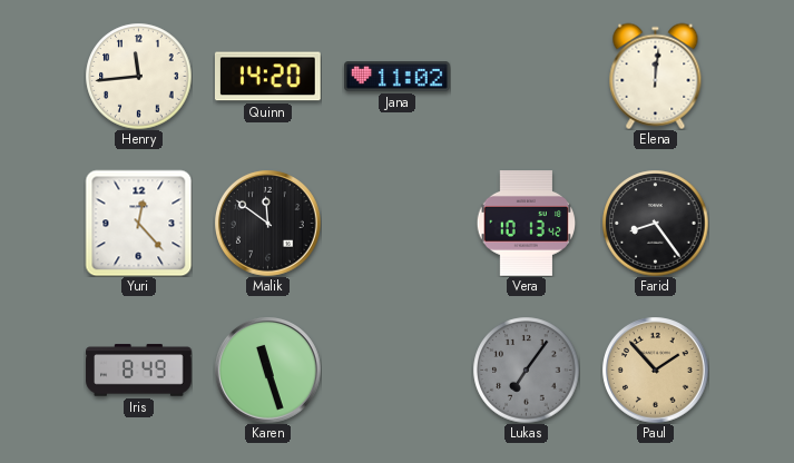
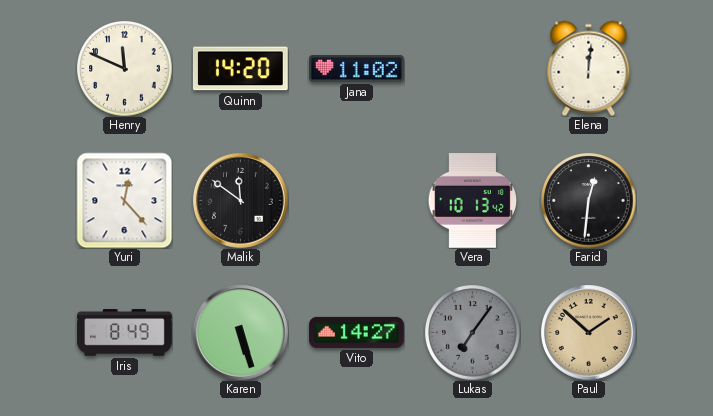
Henry: 11:44 -> 11:49
Farid: 8:24 -> 12:31
Karen: 11:27 -> 5:27
Vito: none -> 14:27
Paul: 1:53 -> 1:52
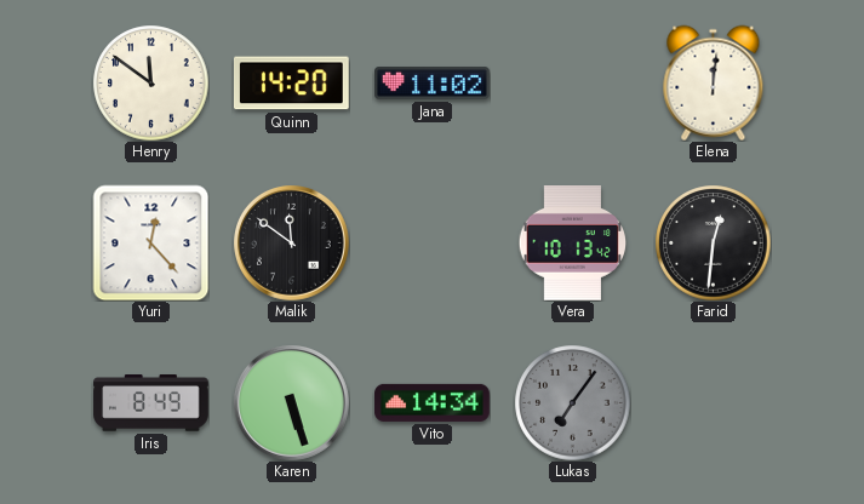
Henry: 11:49 -> 11:51
Vito: 14:27 -> 14:34
Paul: 1:52 -> none
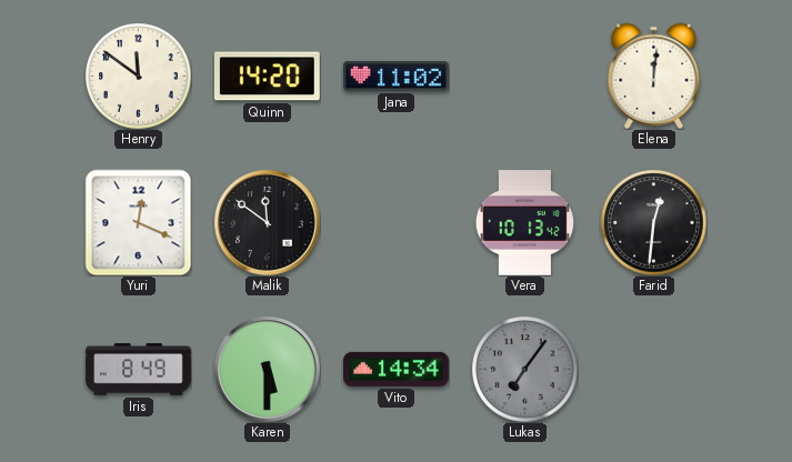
Yuri: 12:23 -> 12:19
Karen: 5:27 -> 5:30
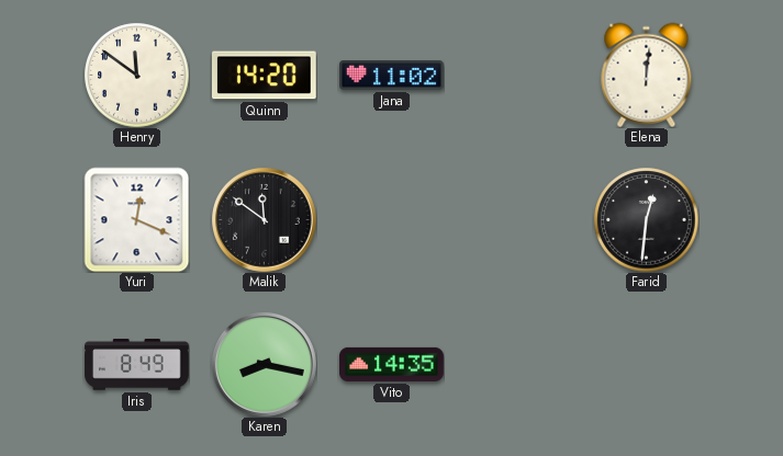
Vera: 10:13 -> none
Karen: 5:30 -> 8:17
Vito: 14:34 -> 14:35
Lukas: 7:06 -> none
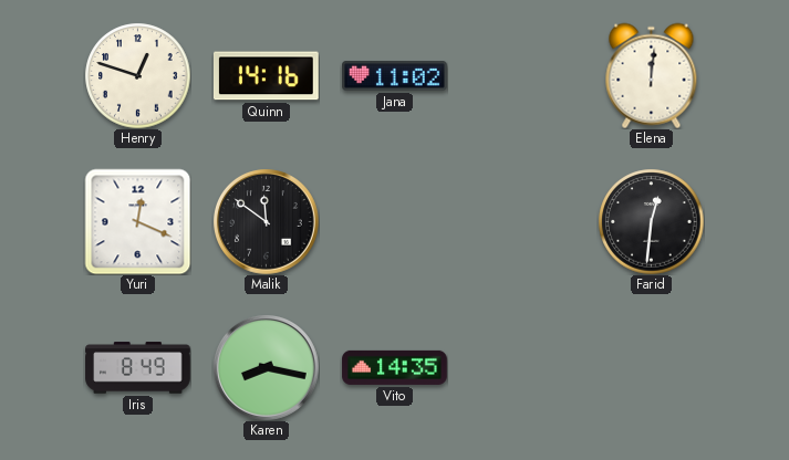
Henry: 11:51 -> 12:48
Quinn: 14:20 -> 14:16
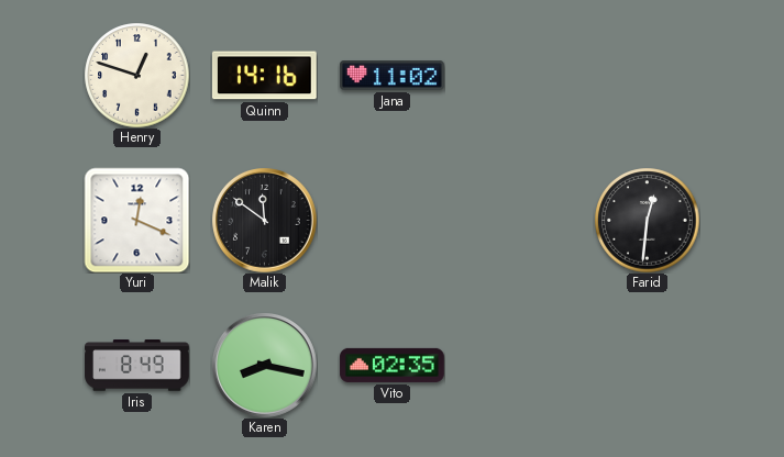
Elena: 12:01 -> none
Vito: 14:35 -> 02:35
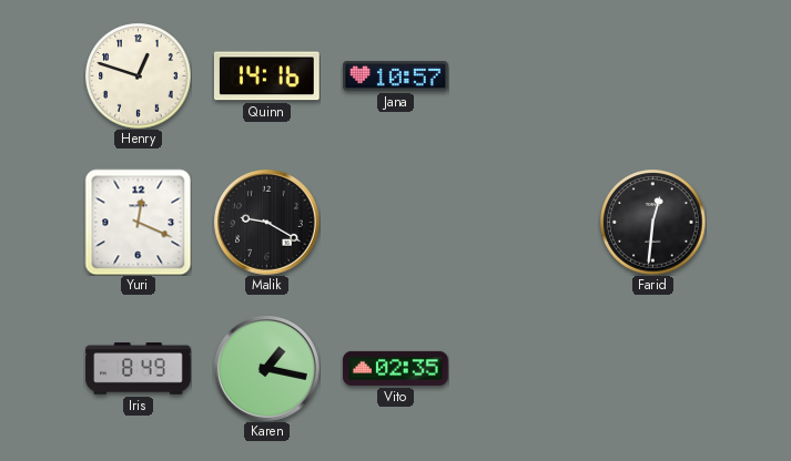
Jana: 11:02 -> 10:57
Malik: 11:51 -> 9:20
Karen: 8:17 -> 1:17
